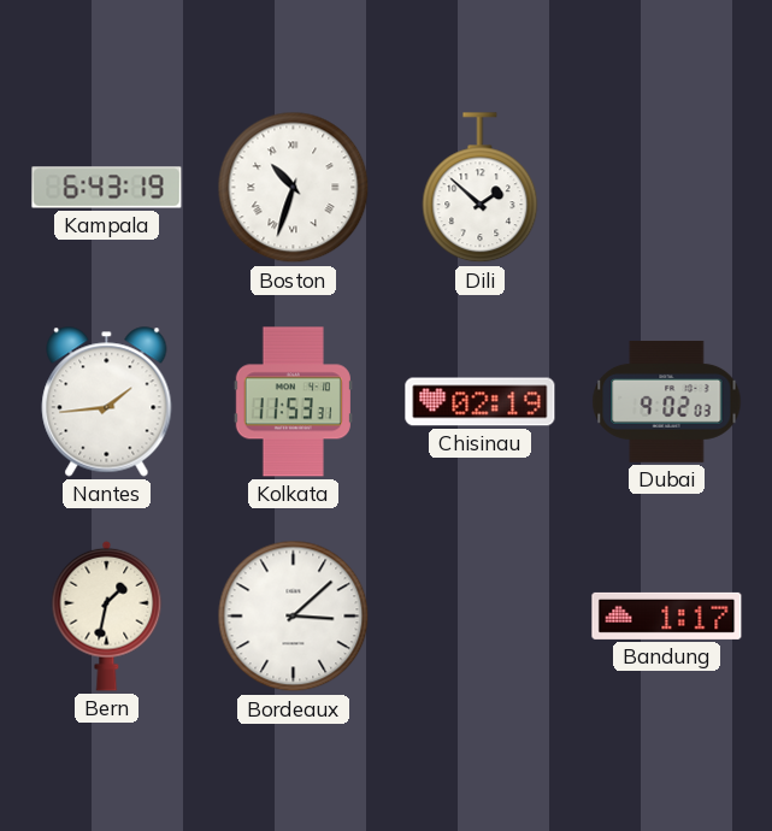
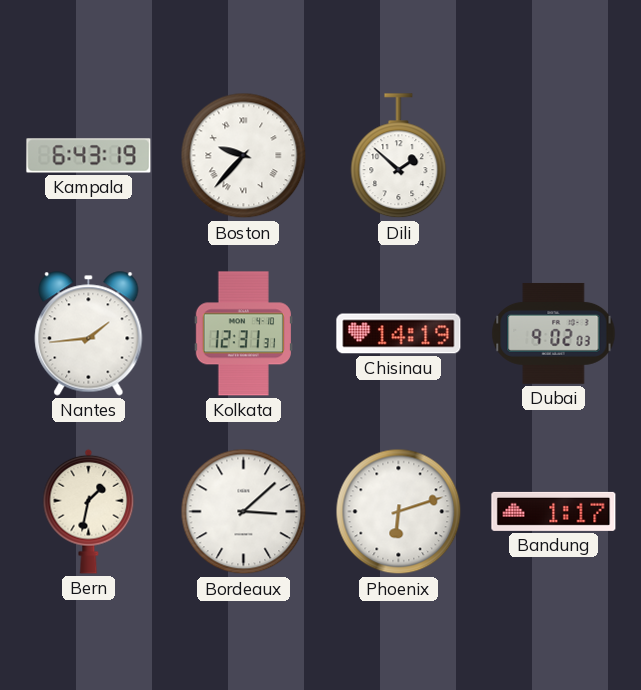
Boston: 10:33 -> 9:37
Kolkata: 11:53 -> 12:31
Chisinau: 02:19 -> 14:19
Phoenix: none -> 6:12
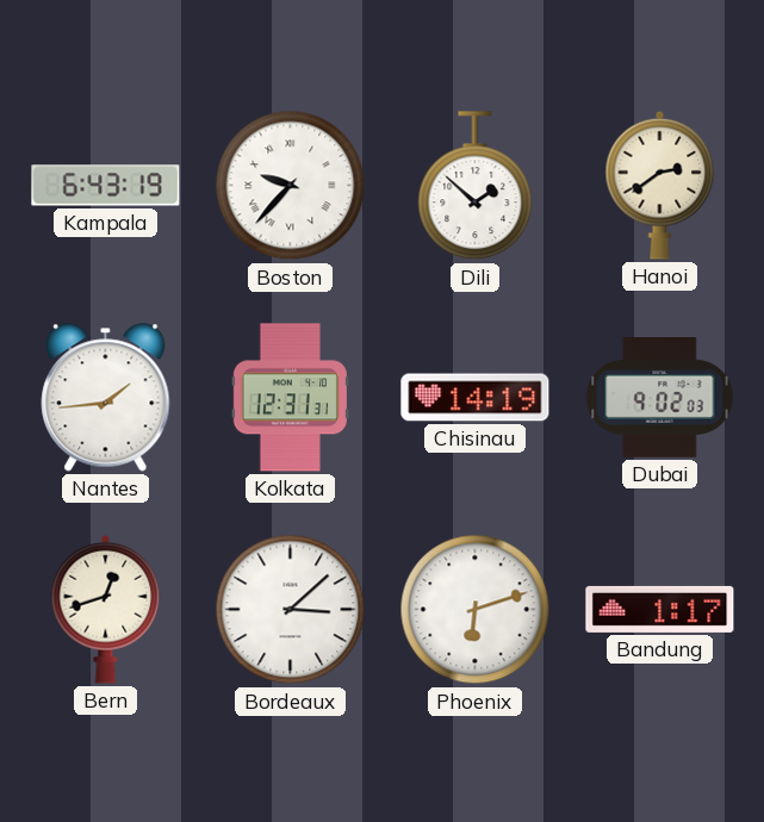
Hanoi: none -> 2:39
Bern: 1:32 -> 12:42
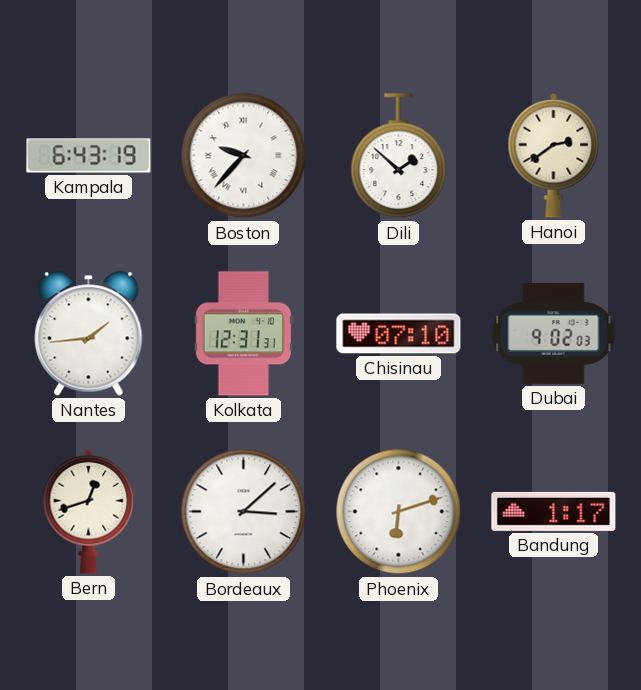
Chisinau: 14:19 -> 07:10
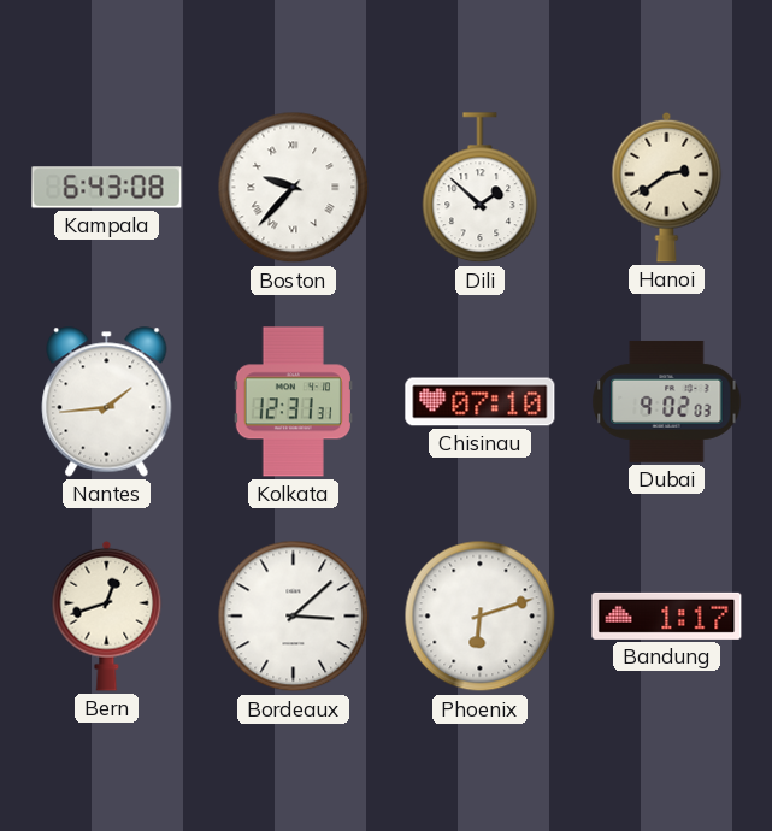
Kampala: 6:43:19 -> 6:43:08
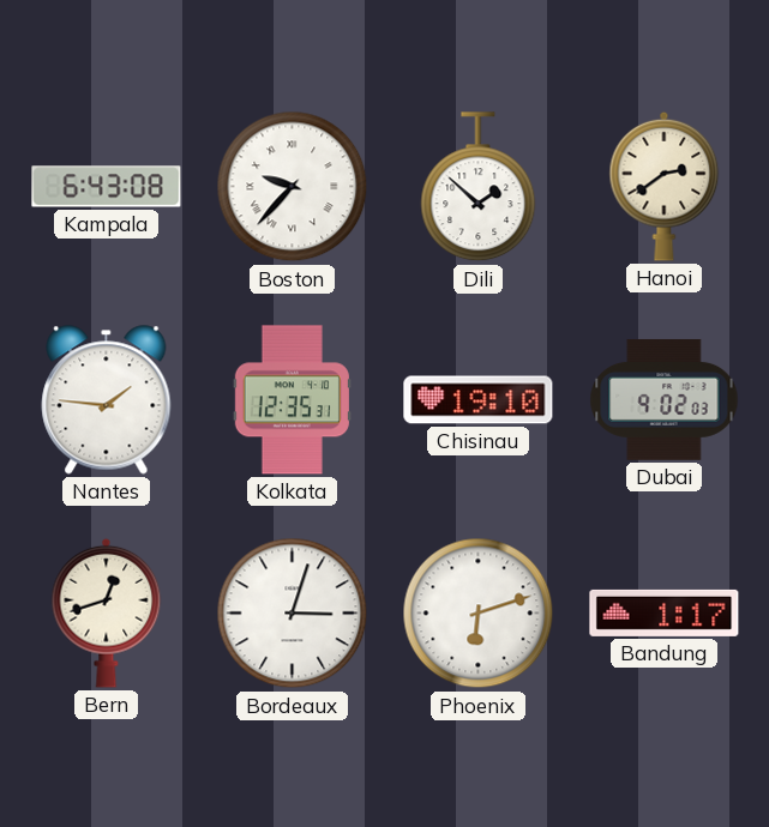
Nantes: 1:44 -> 1:46
Kolkata: 12:31 -> 12:35
Chisinau: 07:10 -> 19:10
Bordeaux: 3:08 -> 3:03
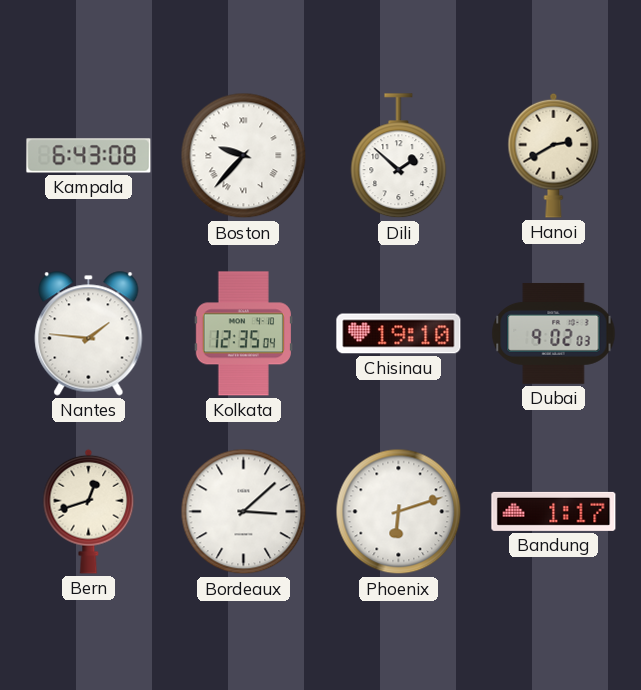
Hanoi: 2:39 -> 2:40
Kolkata: 12:35:31 -> 12:35:04
Bordeaux: 3:03 -> 3:08
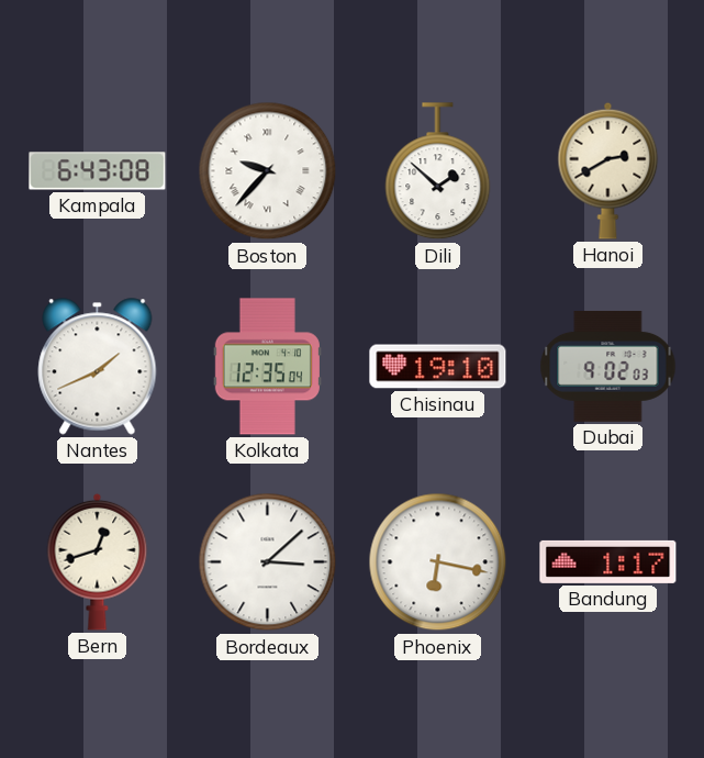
Nantes: 1:46 -> 1:41
Phoenix: 6:12 -> 6:17
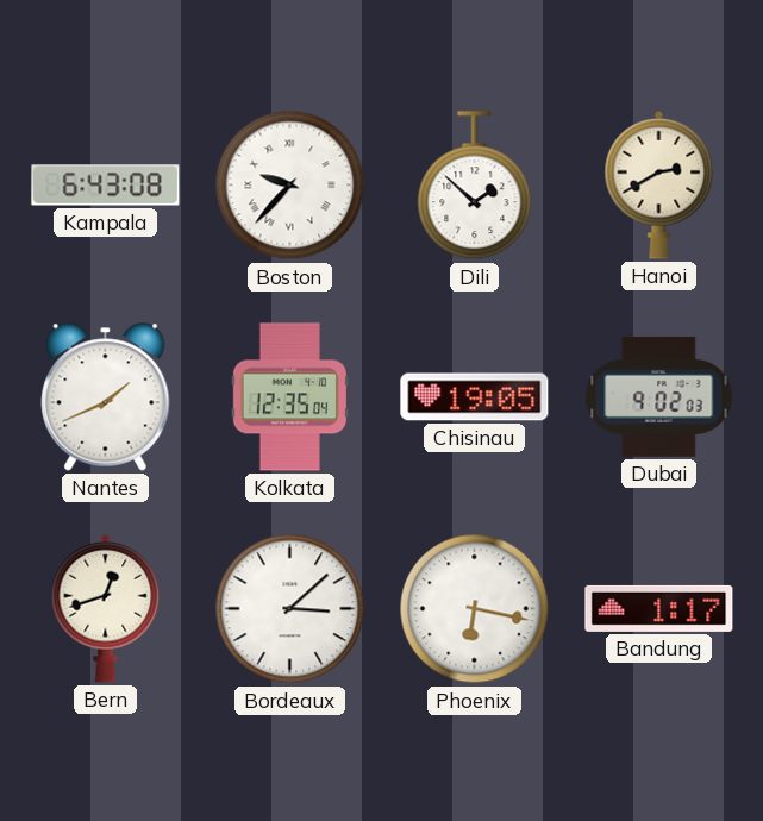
Chisinau: 19:10 -> 19:05
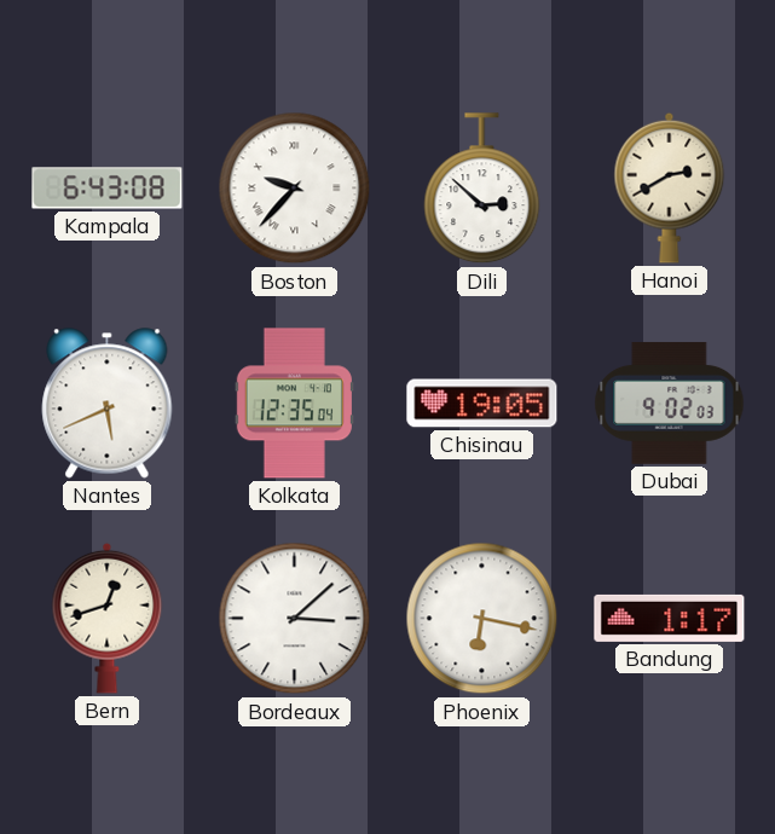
Dili: 1:52 -> 2:52
Nantes: 1:41 -> 5:41
